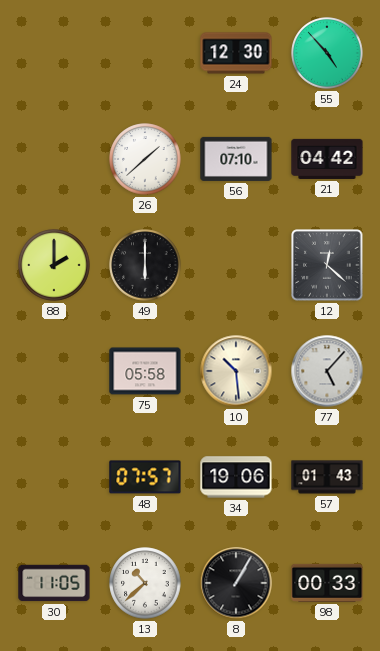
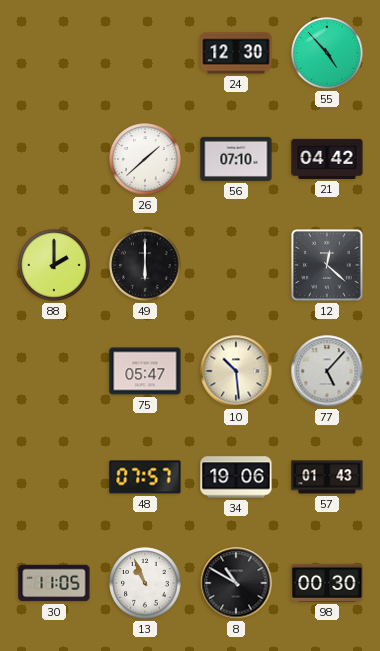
75: 05:58 -> 05:47
13: 10:38 -> 10:56
8: 1:05 -> 10:50
98: 00:33 -> 00:30
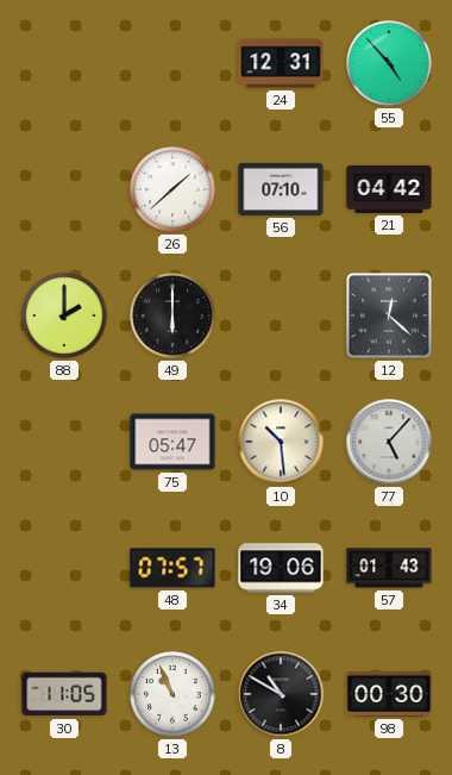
24: 12:30 -> 12:31
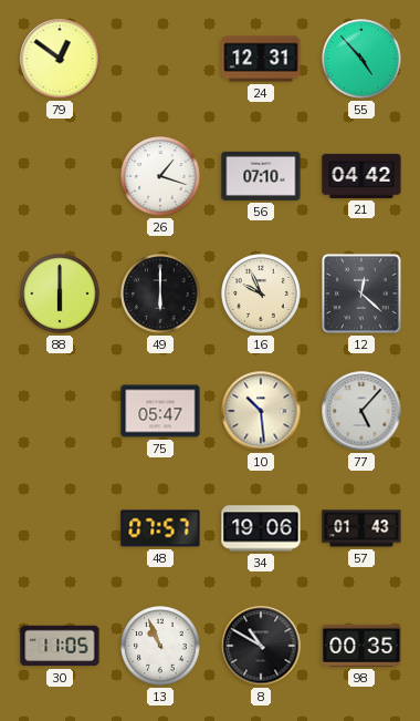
79: none -> 12:51
26: 1:38 -> 1:18
88: 2:00 -> 6:00
16: none -> 9:56
98: 00:30 -> 00:35
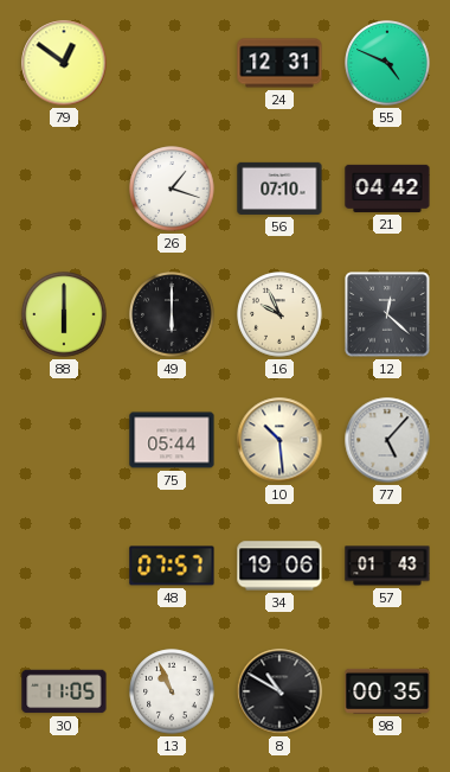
55: 4:53 -> 4:49
75: 05:47 -> 05:44
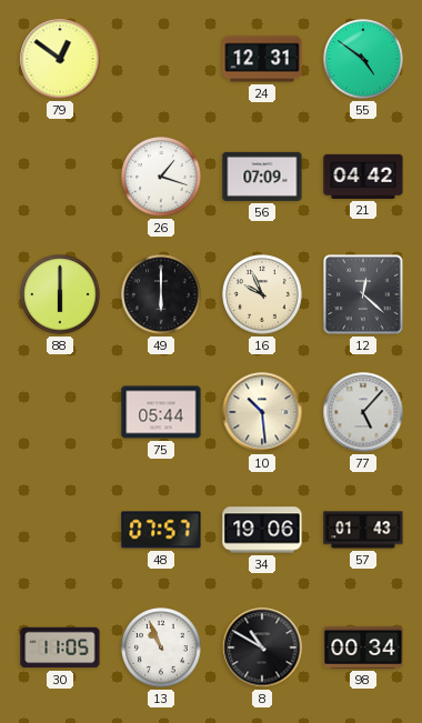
55: 4:49 -> 4:51
56: 07:10 -> 07:09
98: 00:35 -> 00:34
